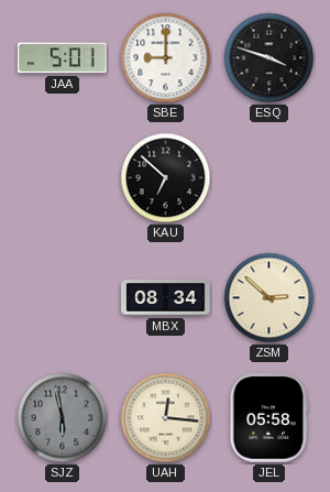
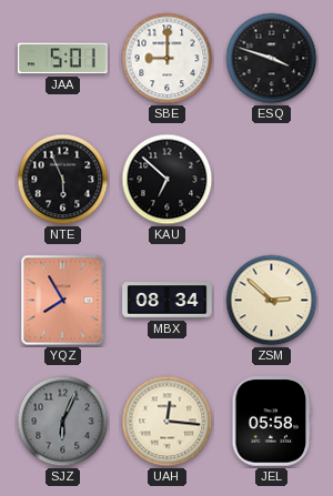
NTE: none -> 5:56
YQZ: none -> 7:55
SJZ: 5:58 -> 6:04
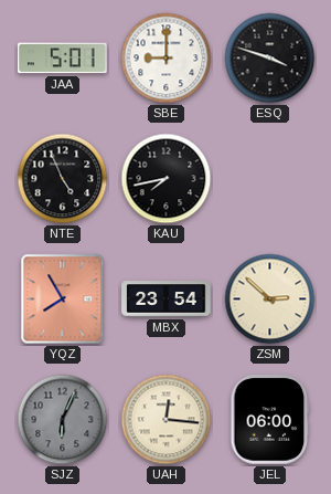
NTE: 5:56 -> 4:56
KAU: 6:52 -> 7:43
MBX: 08:34 -> 23:54
JEL: 05:58 -> 06:00
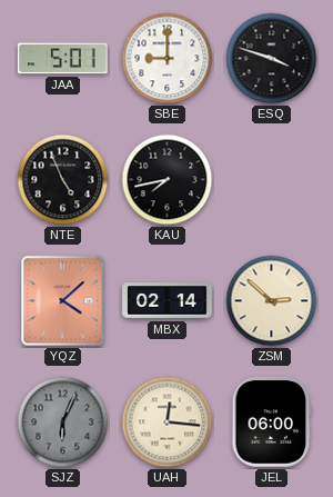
YQZ: 7:55 -> 4:08
MBX: 23:54 -> 02:14
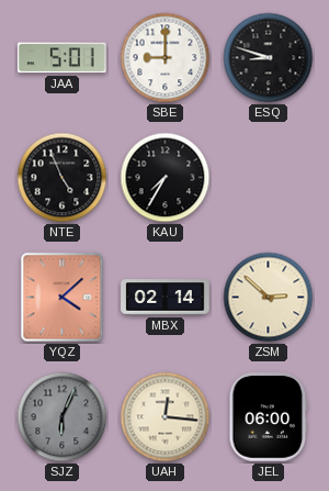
ESQ: 3:48 -> 8:48
KAU: 7:43 -> 7:35
